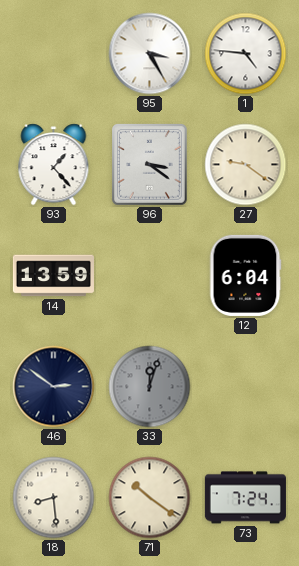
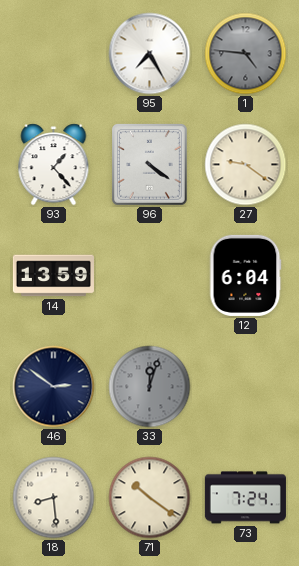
95: 3:25 -> 7:25
1 dial: white -> grey
96: 3:21 -> 4:21
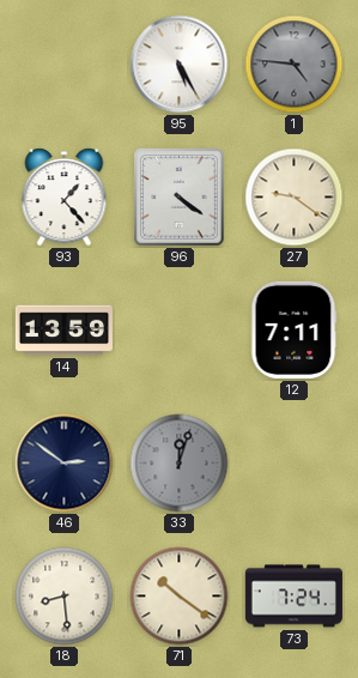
95: 7:25 -> 5:25
12: 6:04 -> 7:11
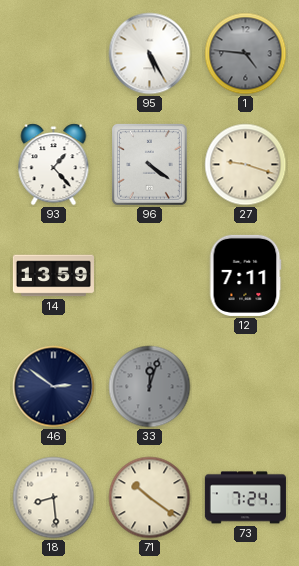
27: 9:21 -> 9:18
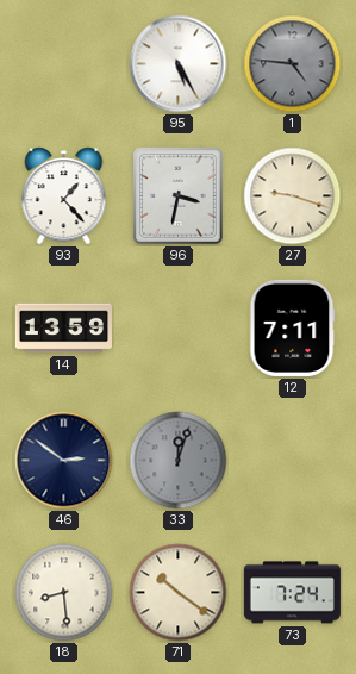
96: 4:21 -> 3:32
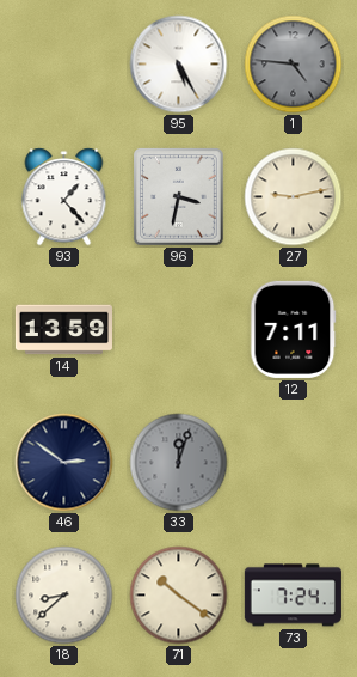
27: 9:18 -> 9:13
18: 8:29 -> 8:38
